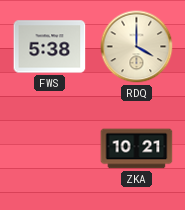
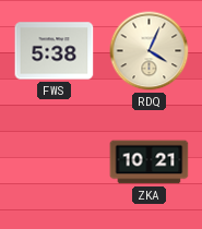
RDQ: 4:00 -> 4:04
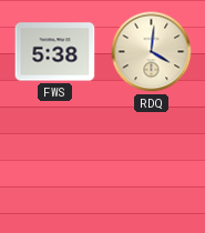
RDQ: 4:04 -> 4:01
ZKA: 10:21 -> none
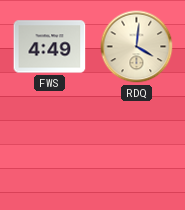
FWS: 5:38 -> 4:49
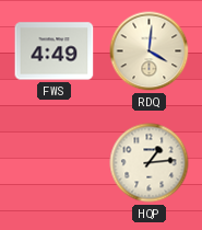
HQP: none -> 1:14
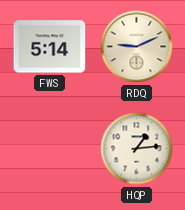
FWS: 4:49 -> 5:14
RDQ: 4:01 -> 9:11
